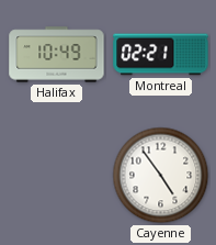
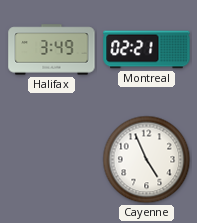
Halifax: 10:49 -> 3:49
Cayenne: 4:54 -> 4:56
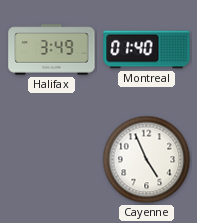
Montreal: 02:21 -> 01:40
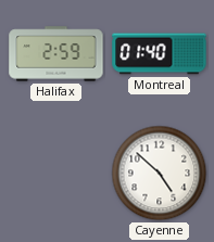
Halifax: 3:49 -> 2:59
Cayenne: 4:56 -> 4:52
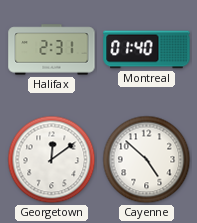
Halifax: 2:59 -> 2:31
Georgetown: none -> 12:09
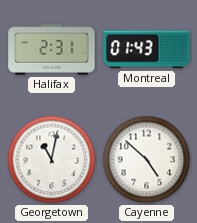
Montreal: 01:40 -> 01:43
Georgetown: 12:09 -> 11:02
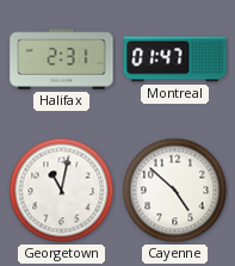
Montreal: 01:43 -> 01:47
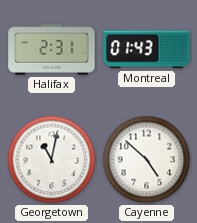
Montreal: 01:47 -> 01:43
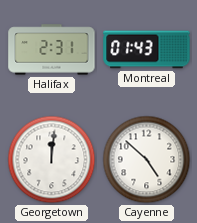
Georgetown: 11:02 -> 12:01
